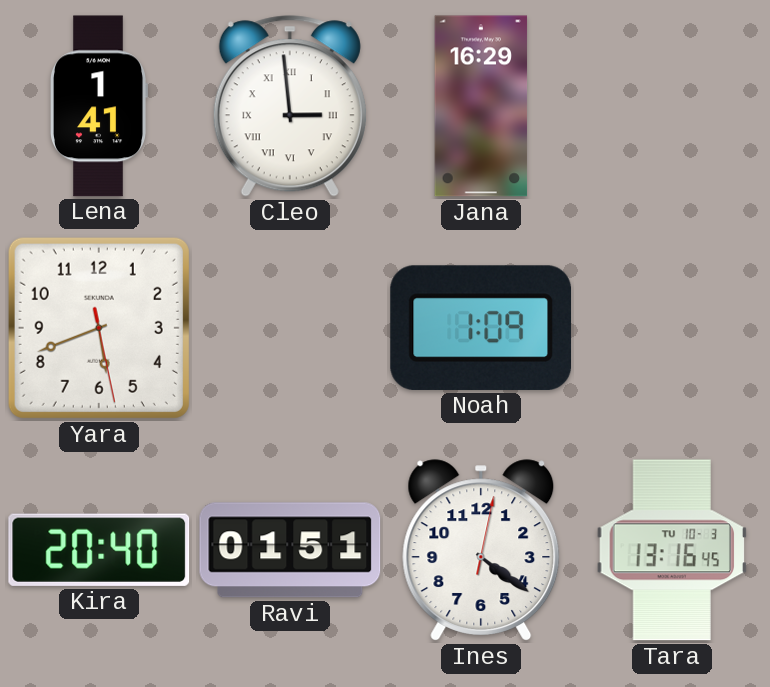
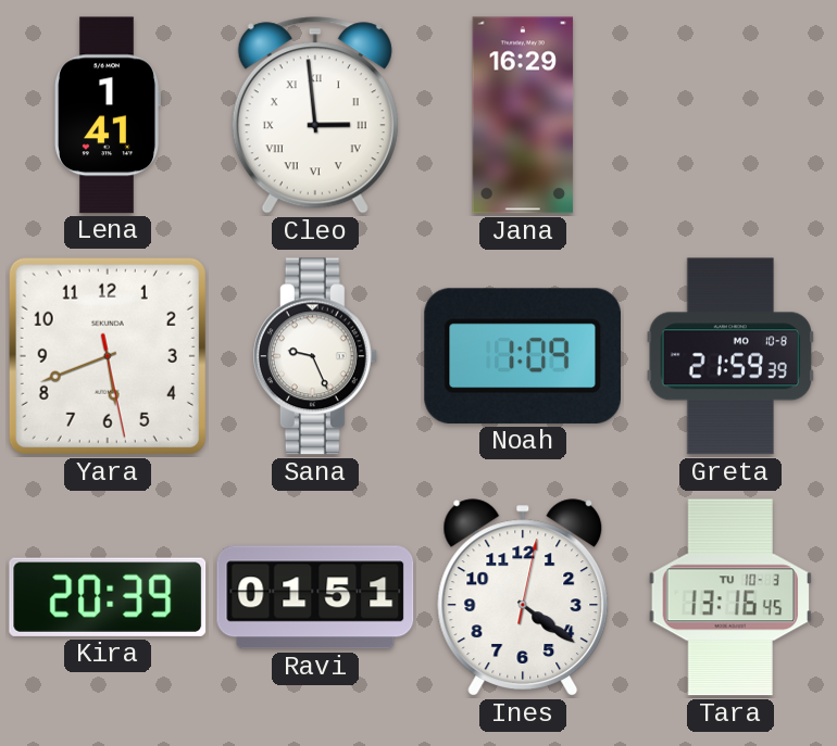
Sana: none -> 9:26
Greta: none -> 21:59
Kira: 20:40 -> 20:39
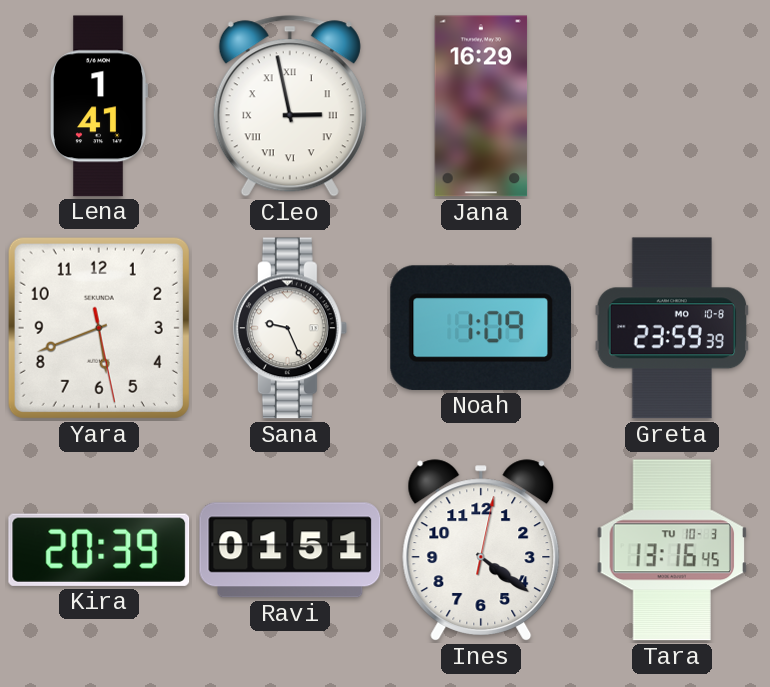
Cleo: 2:59 -> 2:58
Greta: 21:59 -> 23:59
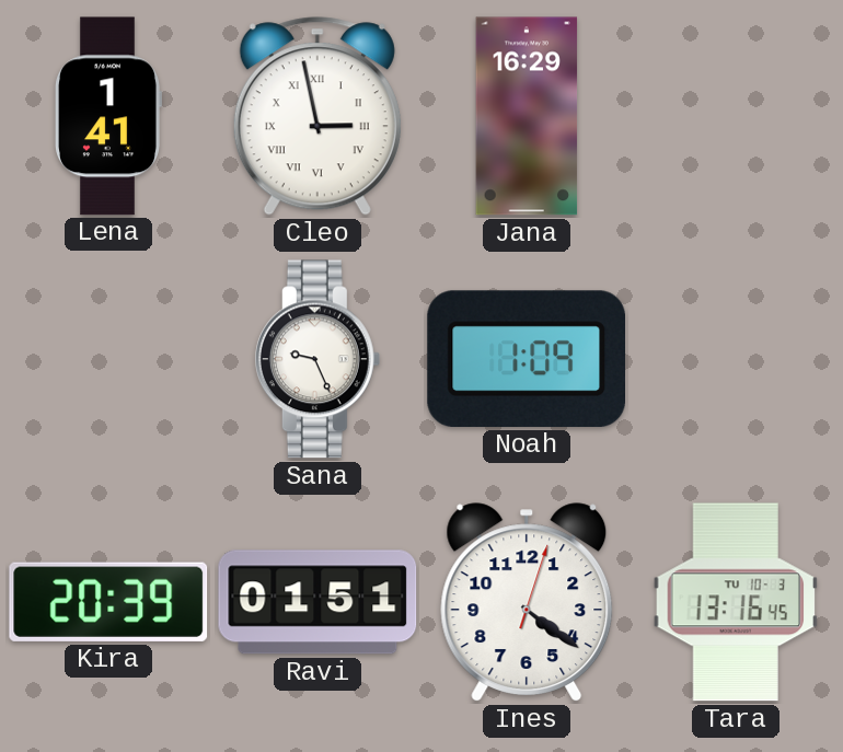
Yara: 5:41 -> none
Greta: 23:59 -> none
Ines: 4:21:02 -> 4:21:03
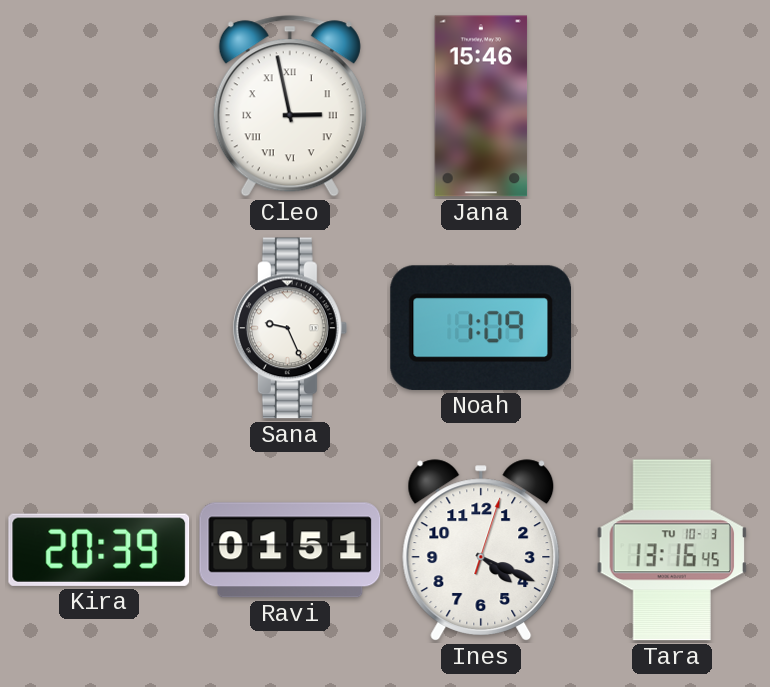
Lena: 1:41 -> none
Jana: 16:29 -> 15:46
Ines: 4:21 -> 4:19
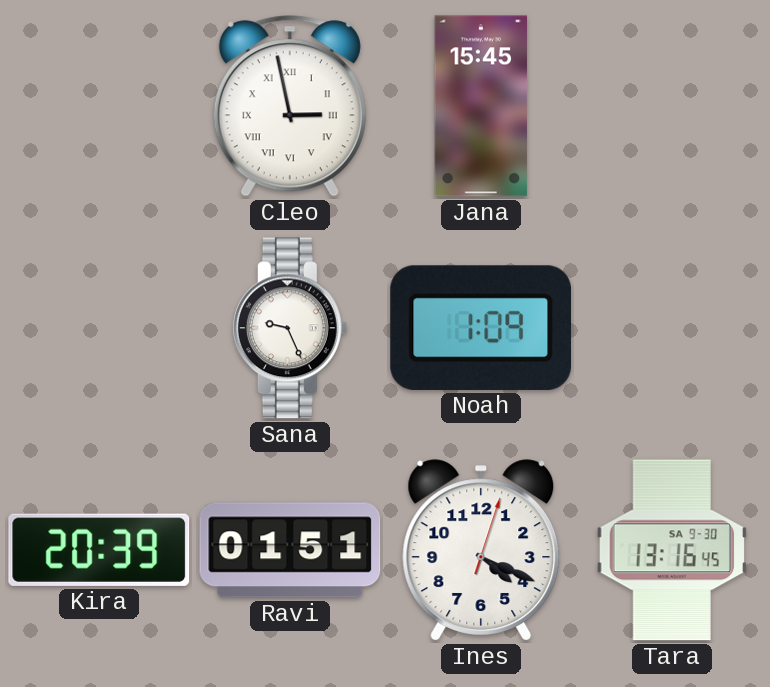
Jana: 15:46 -> 15:45
Tara date: TU 10-3 -> SA 9-30
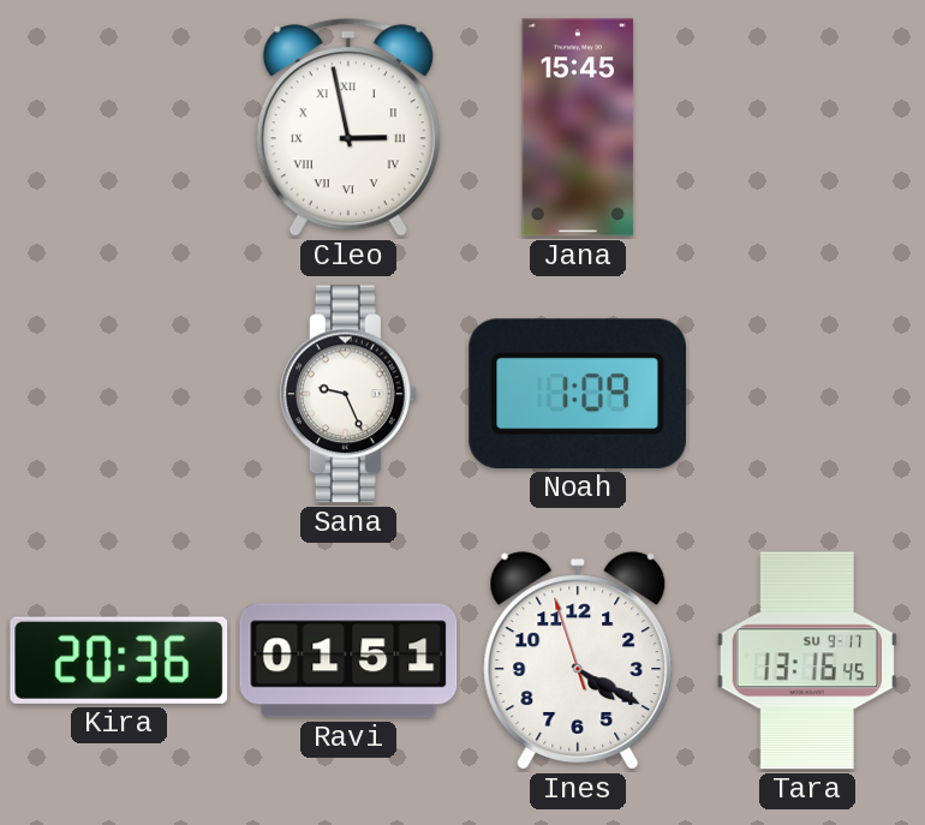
Kira: 20:39 -> 20:36
Ines: 4:19:03 -> 4:19:57
Tara date: SA 9-30 -> SU 9-17
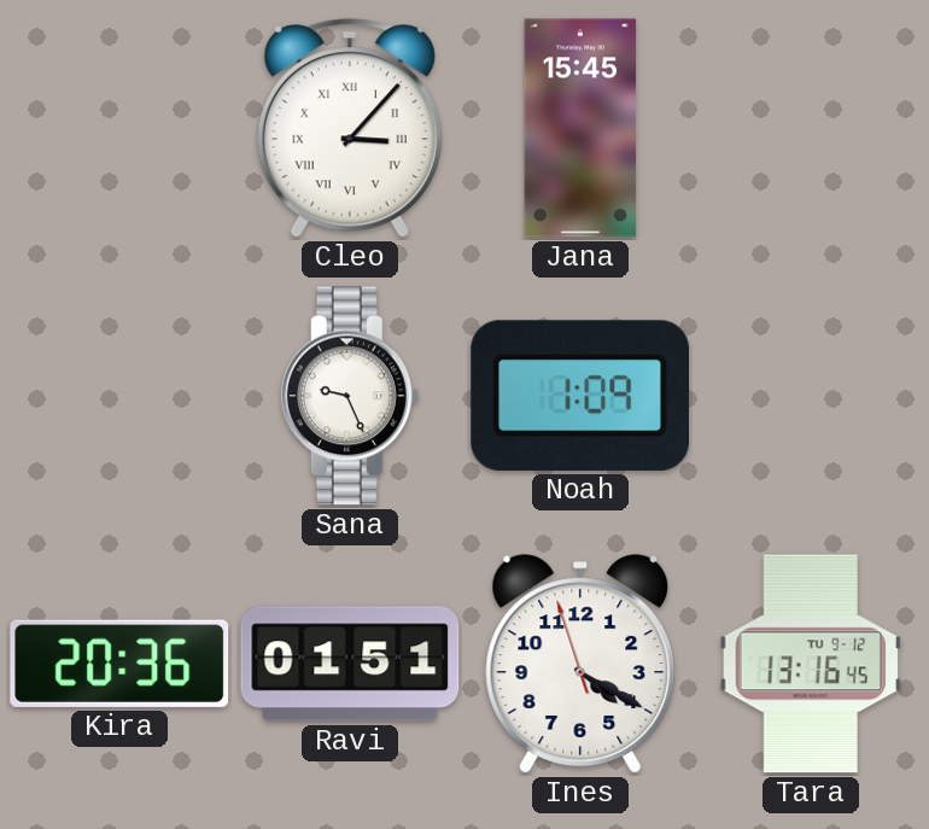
Cleo: 2:58 -> 3:07
Tara date: SU 9-17 -> TU 9-12
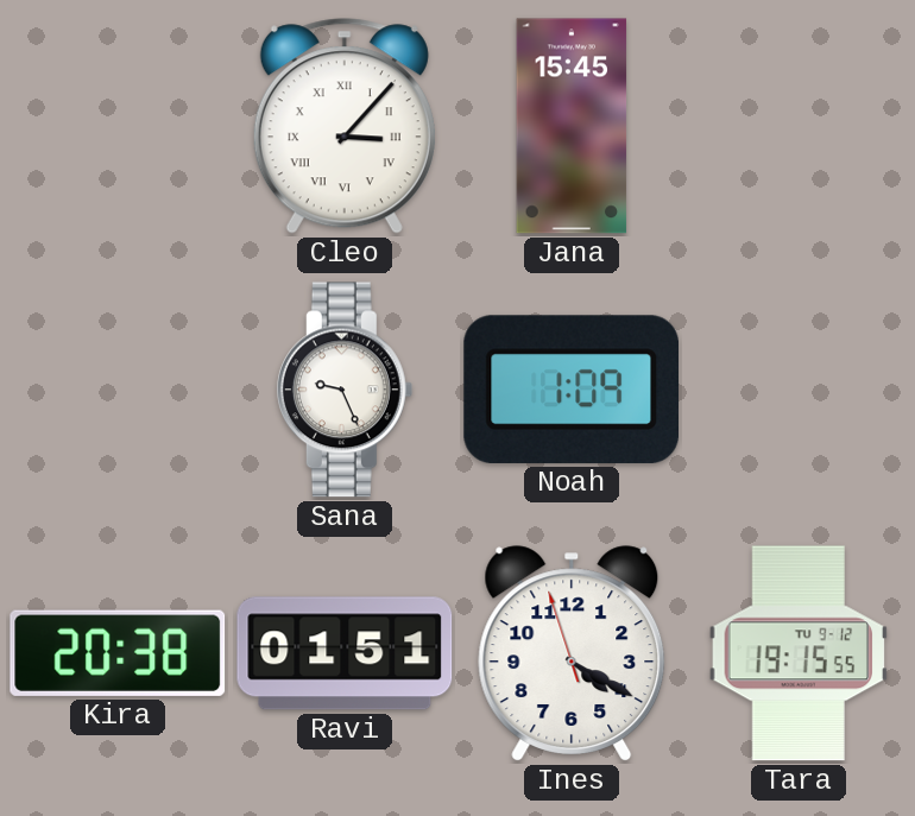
Kira: 20:36 -> 20:38
Tara: 13:16 -> 19:15
